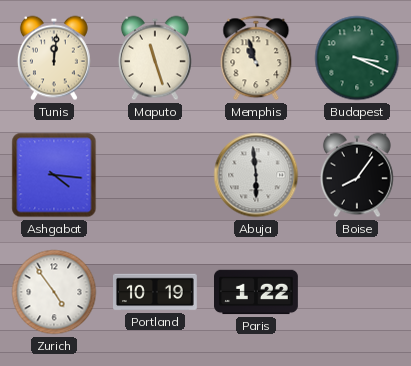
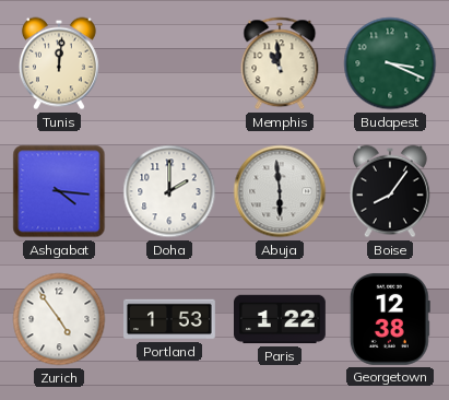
Maputo: 11:27 -> none
Memphis: 10:57 -> 10:59
Doha: none -> 2:00
Portland: 10:19 -> 1:53
Georgetown: none -> 12:38
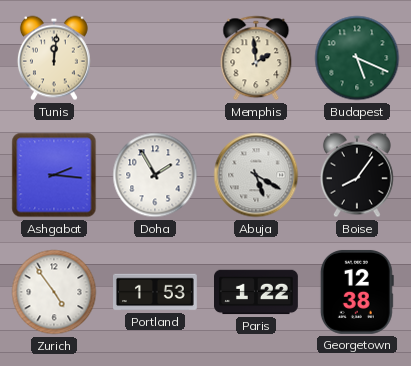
Memphis: 10:59 -> 1:59
Budapest: 3:19 -> 5:19
Ashgabat: 4:16 -> 2:16
Doha: 2:00 -> 1:55
Abuja: 5:59 -> 5:20
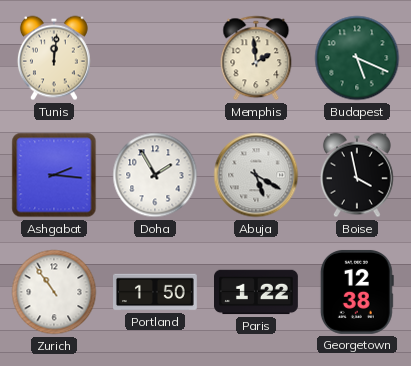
Boise: 8:06 -> 3:58
Zurich: 4:54 -> 10:54
Portland: 1:53 -> 1:50
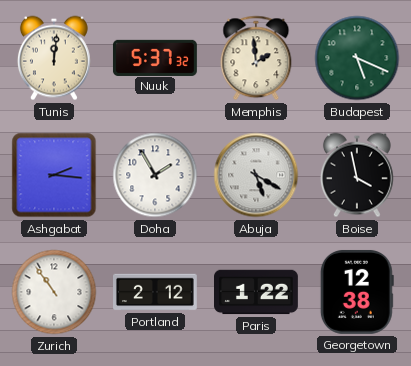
Nuuk: none -> 5:37
Portland: 1:50 -> 2:12
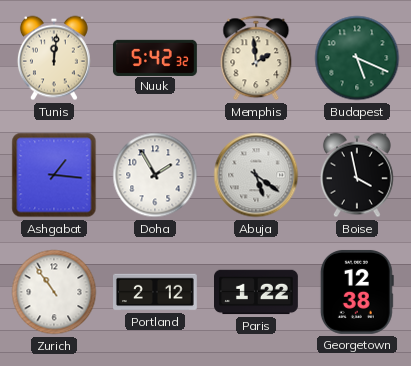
Nuuk: 5:37 -> 5:42
Ashgabat: 2:16 -> 1:16
Abuja: 5:20 -> 5:21
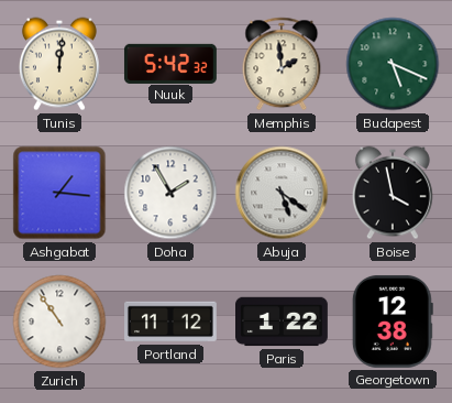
Portland: 2:12 -> 11:12
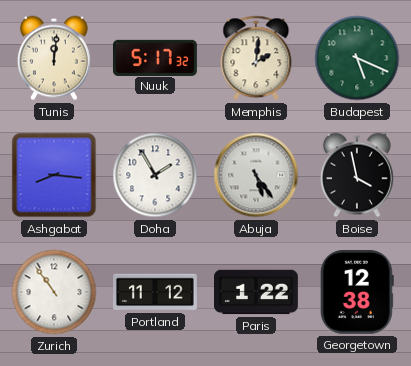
Nuuk: 5:42 -> 5:17
Memphis: 1:59 -> 2:01
Ashgabat: 1:16 -> 8:16
Abuja: 5:21 -> 5:24
